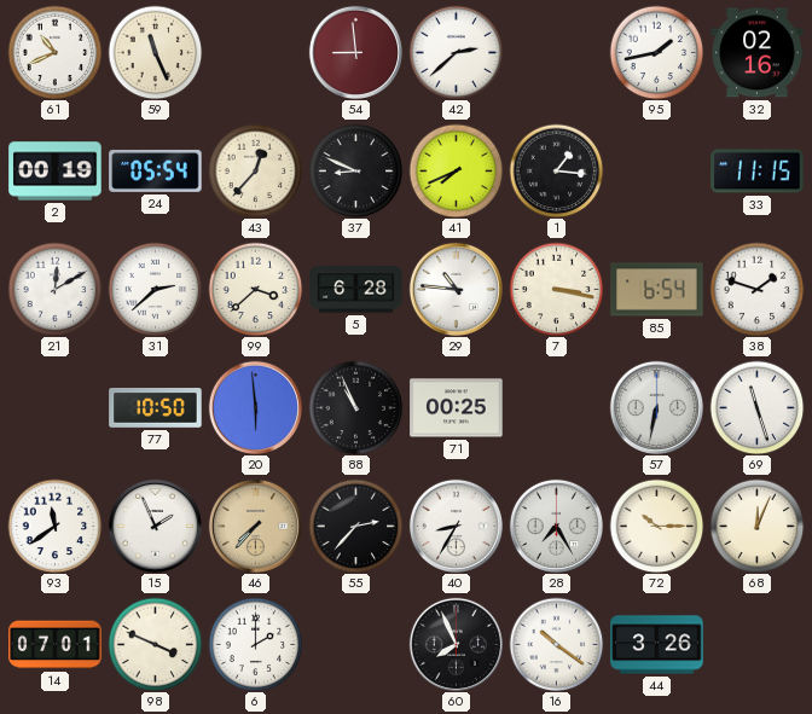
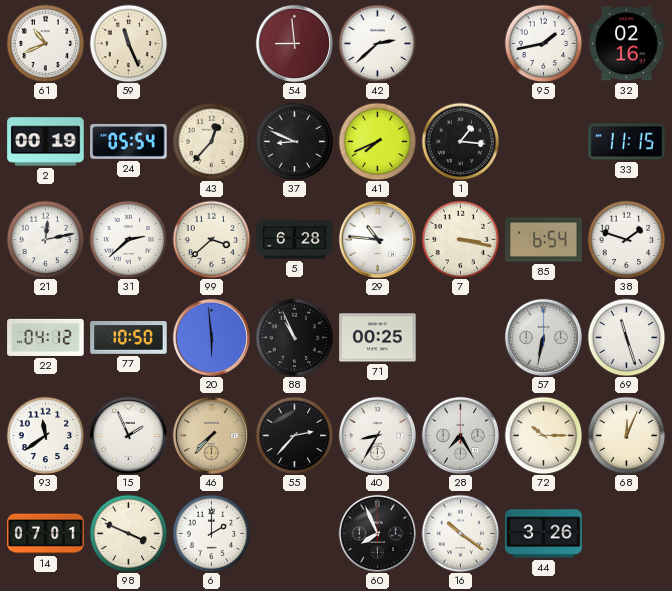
21: 12:10 -> 12:13
22: none -> 04:12
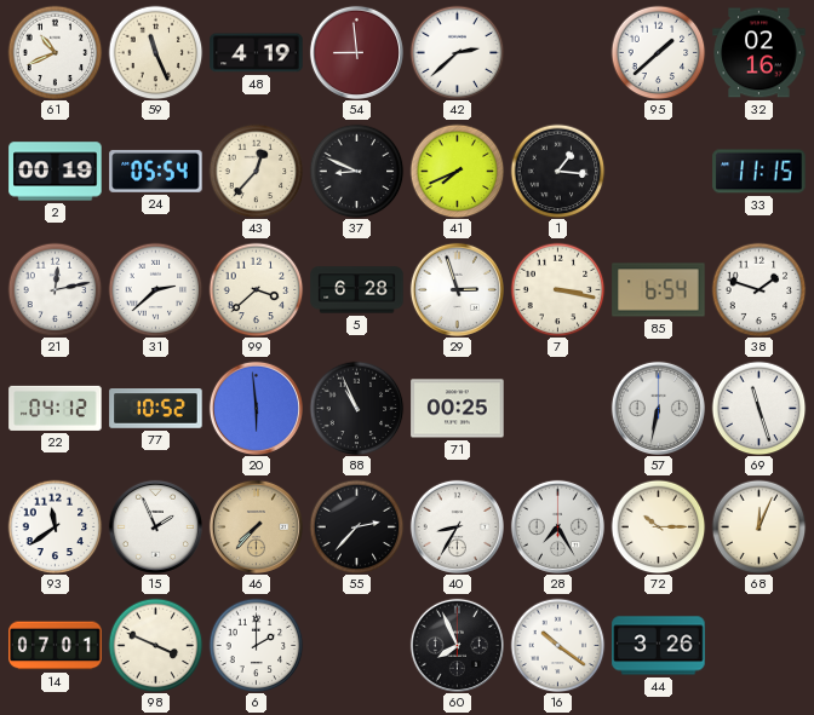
48: none -> 4:19
95: 1:43 -> 1:38
29: 10:46 -> 2:57
77: 10:50 -> 10:52
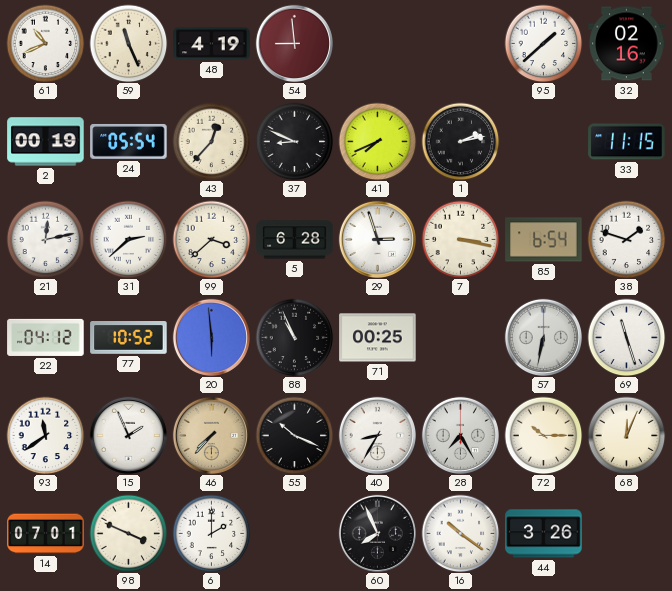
42: 2:38 -> none
1: 1:16 -> 2:13
55: 2:37 -> 10:19
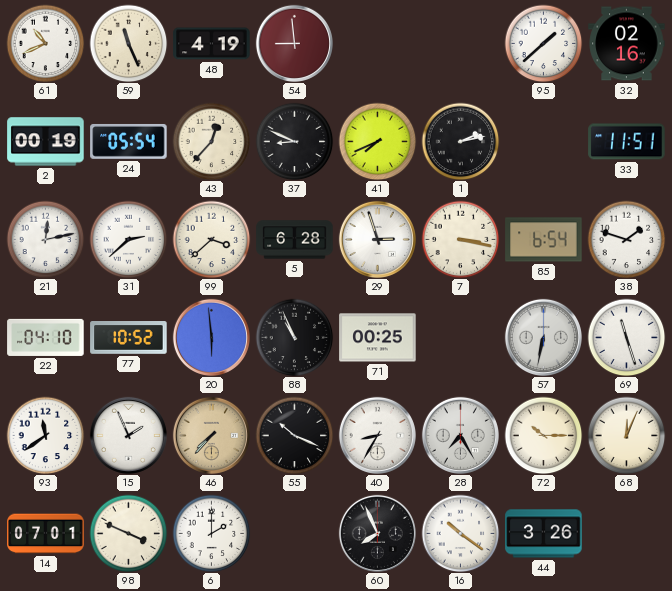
33: 11:15 -> 11:51
22: 04:12 -> 04:10
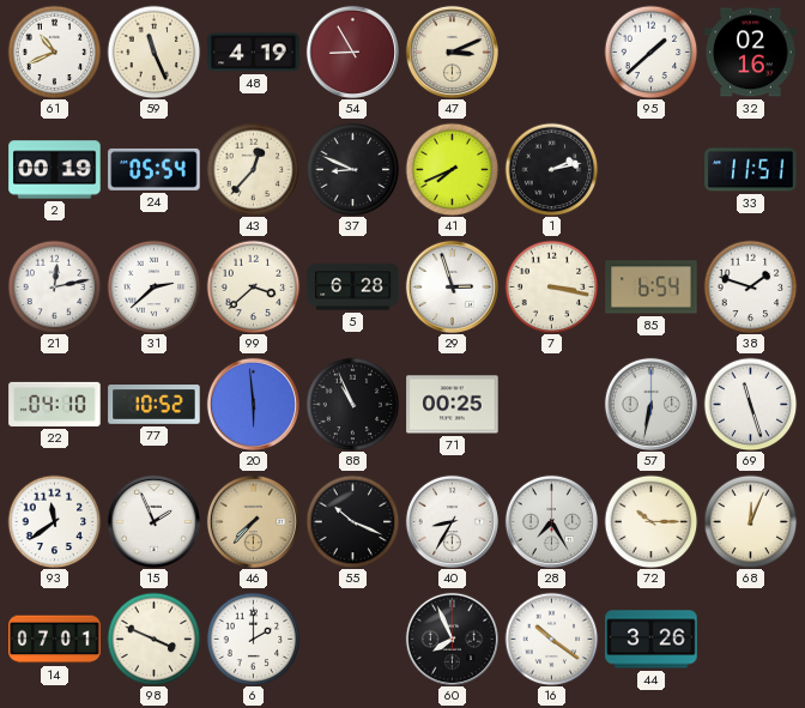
54: 8:59 -> 8:55
47: none -> 3:11
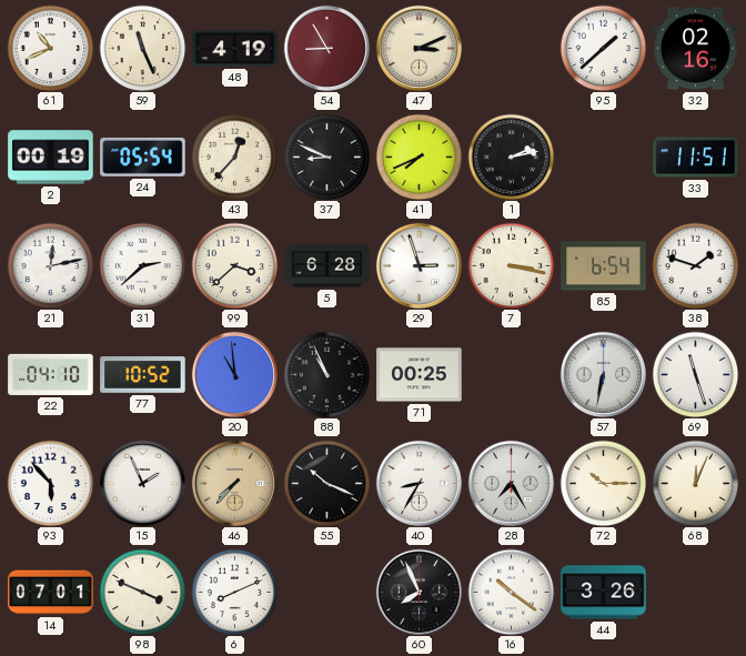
20: 5:59 -> 10:59
93: 11:39 -> 5:53
6: 2:00 -> 8:11
